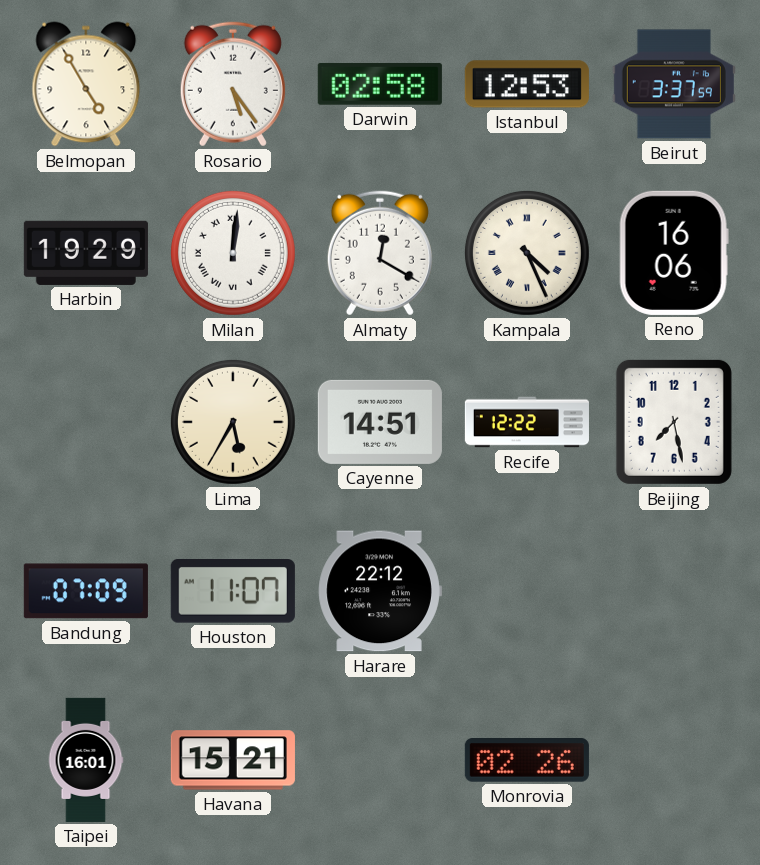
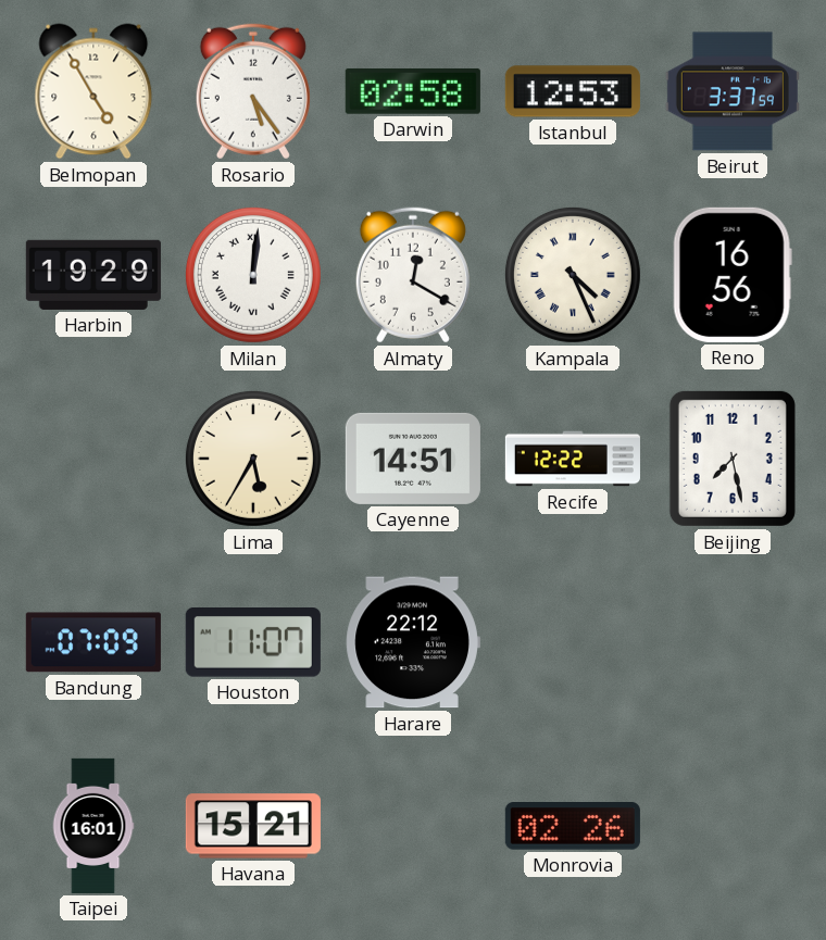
Reno: 16:06 -> 16:56
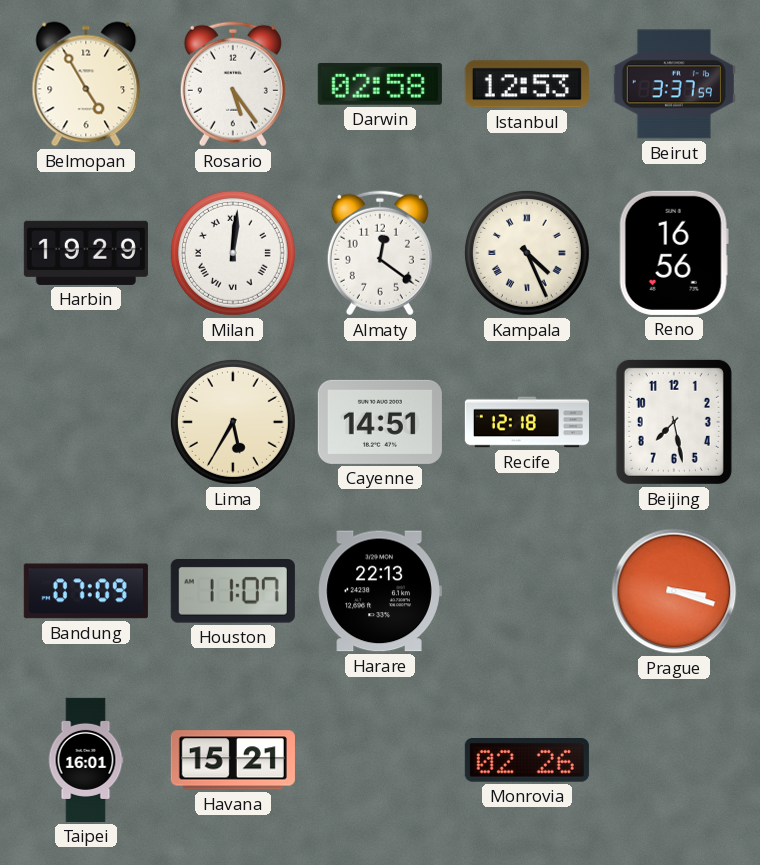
Almaty: 12:20 -> 12:21
Recife: 12:22 -> 12:18
Harare: 22:12 -> 22:13
Prague: none -> 3:18
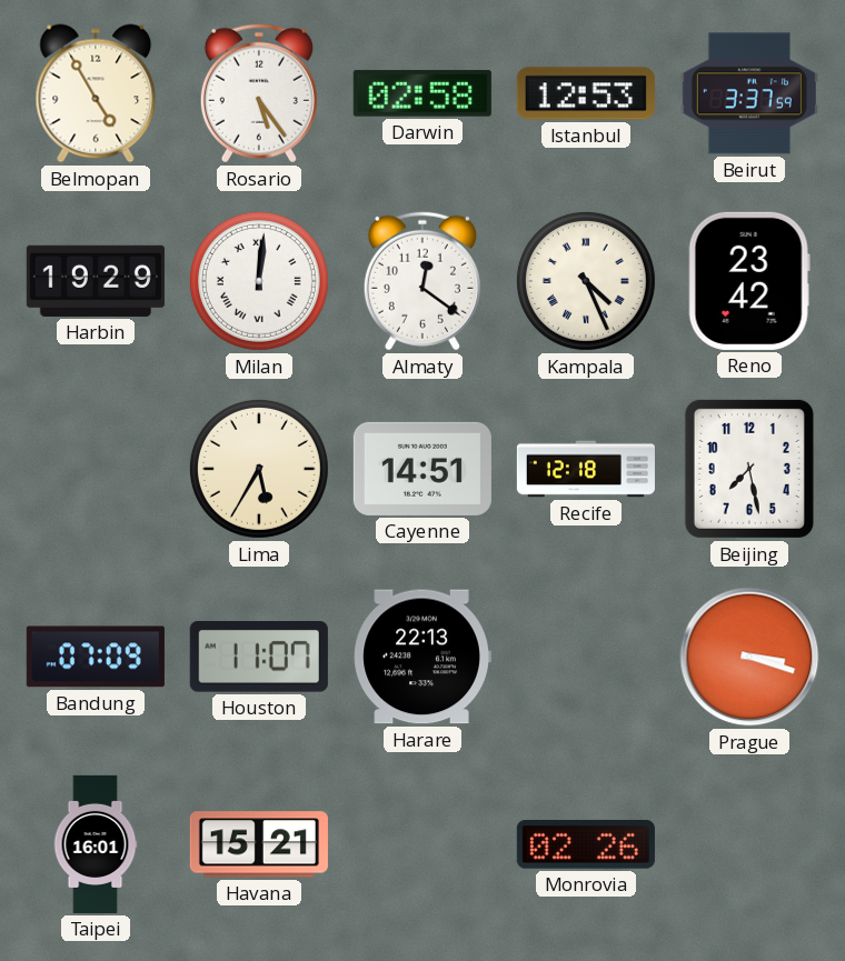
Reno: 16:56 -> 23:42
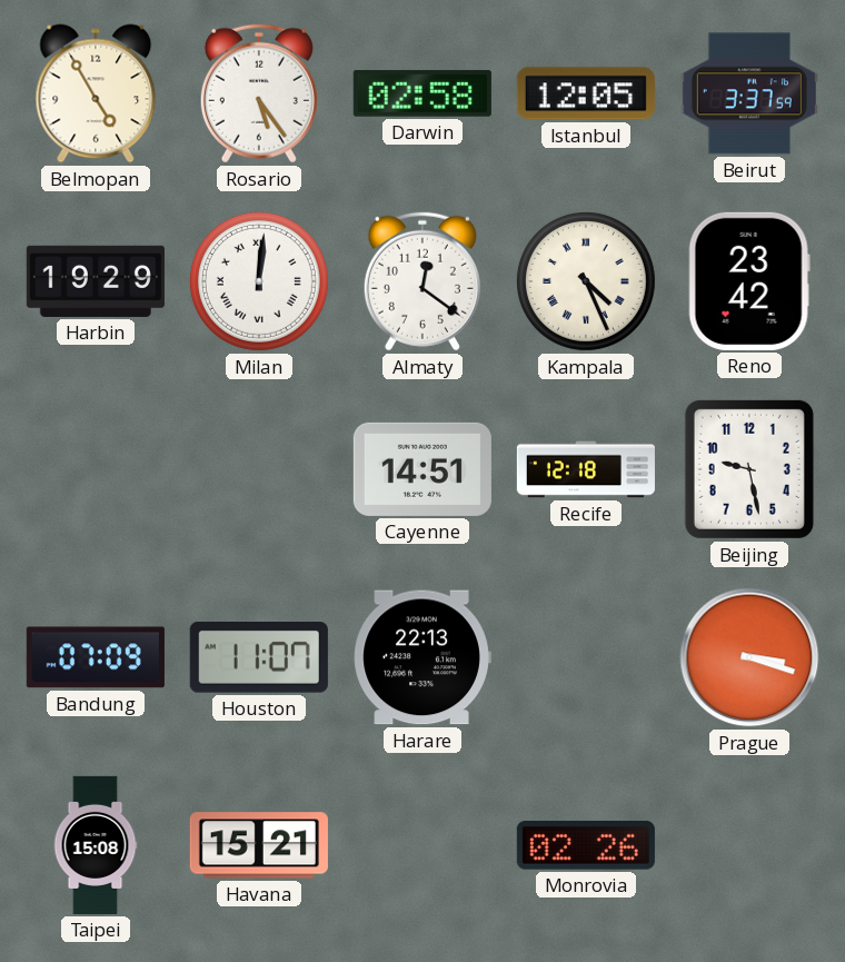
Istanbul: 12:53 -> 12:05
Lima: 5:35 -> none
Beijing: 7:28 -> 9:28
Taipei: 16:01 -> 15:08
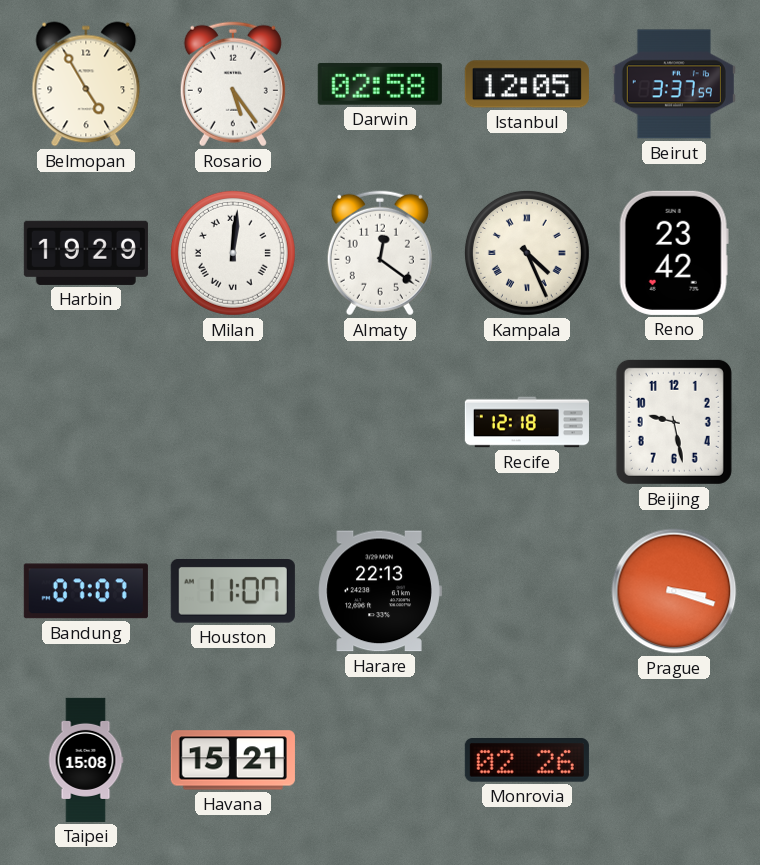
Cayenne: 14:51 -> none
Bandung: 07:09 -> 07:07
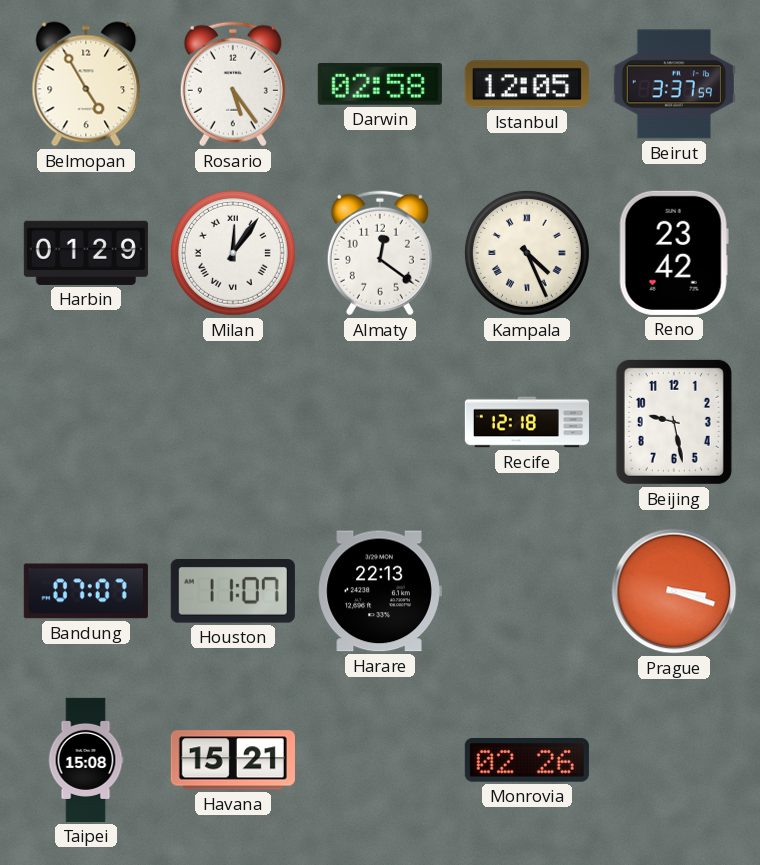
Harbin: 19:29 -> 01:29
Milan: 12:01 -> 12:06
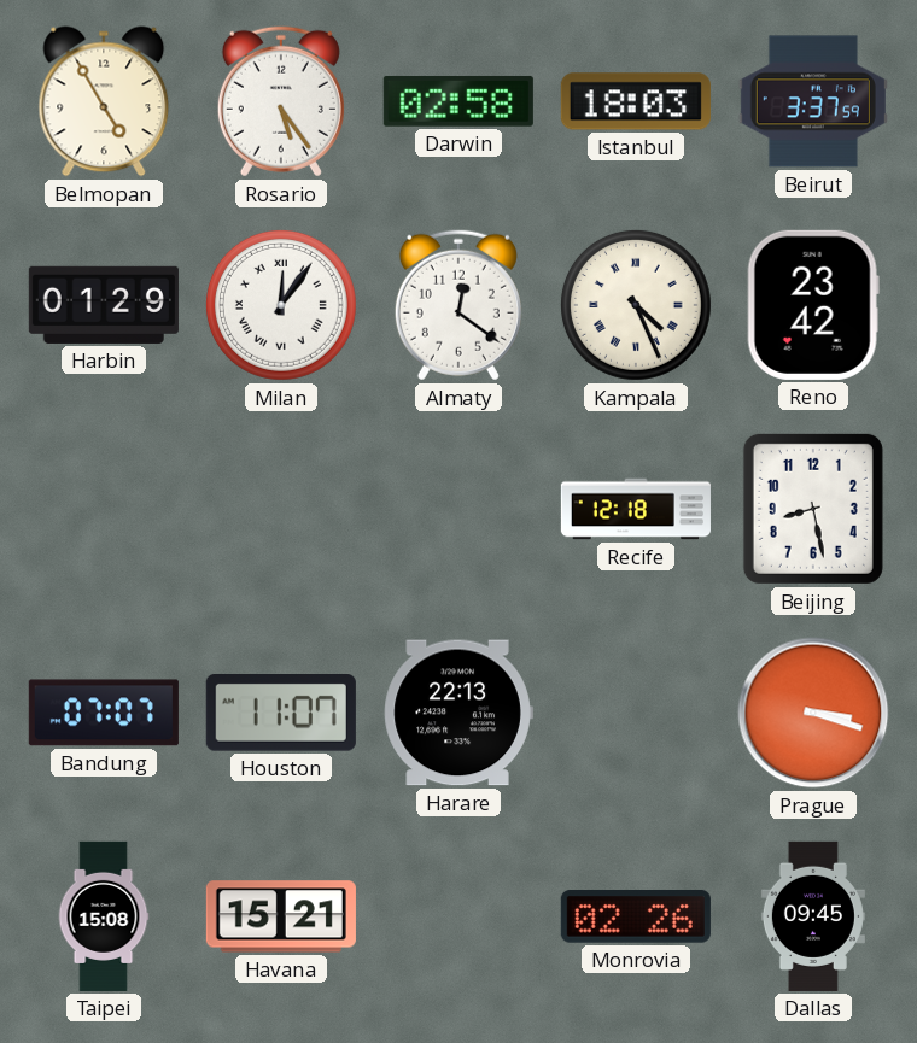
Istanbul: 12:05 -> 18:03
Beijing: 9:28 -> 8:28
Dallas: none -> 09:45
